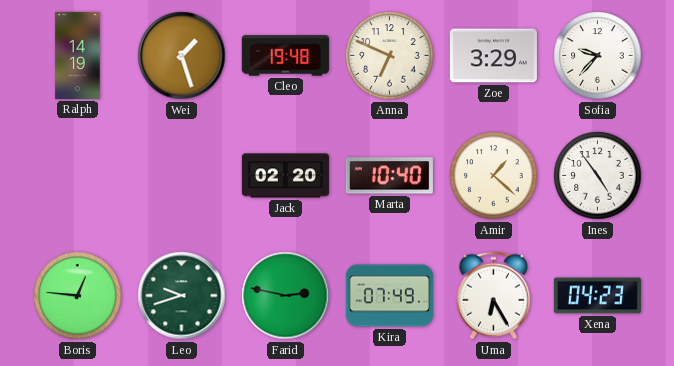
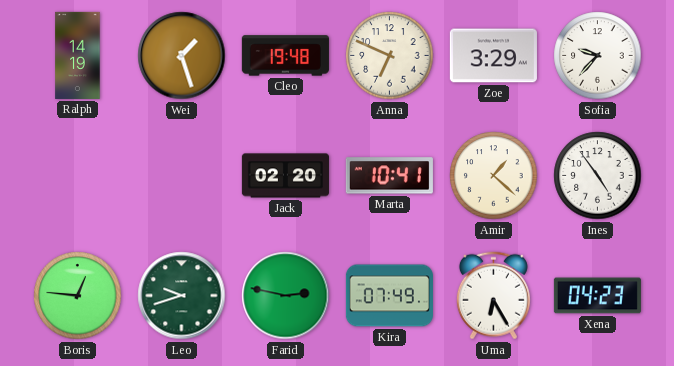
Marta: 10:40 -> 10:41
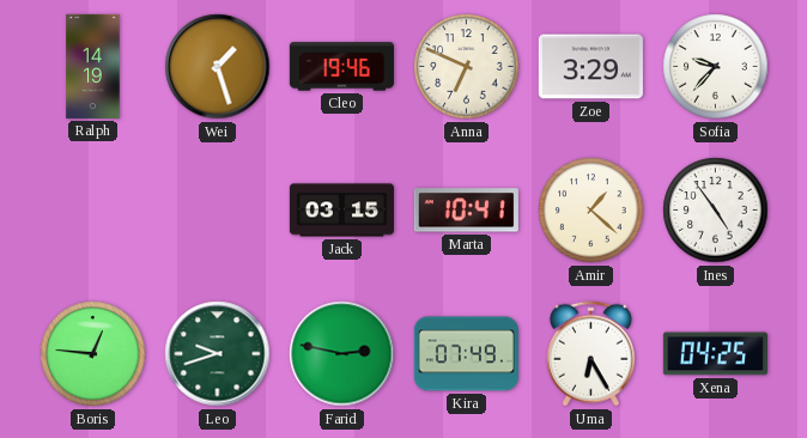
Cleo: 19:48 -> 19:46
Jack: 02:20 -> 03:15
Xena: 04:23 -> 04:25
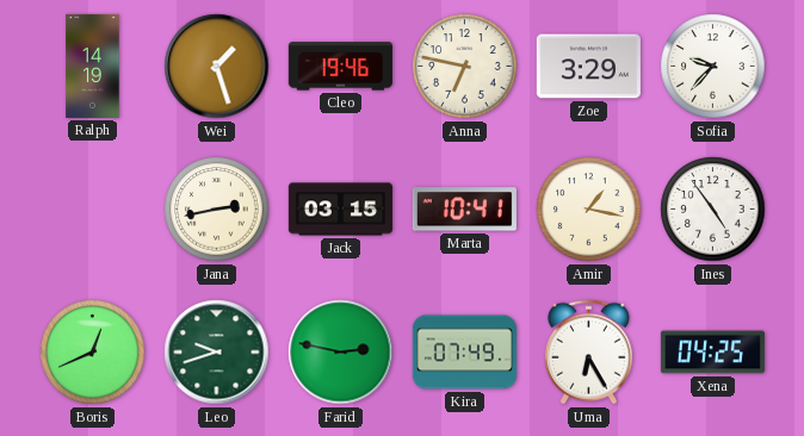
Anna: 6:49 -> 6:47
Jana: none -> 2:43
Amir: 1:22 -> 1:17
Boris: 12:46 -> 12:41
